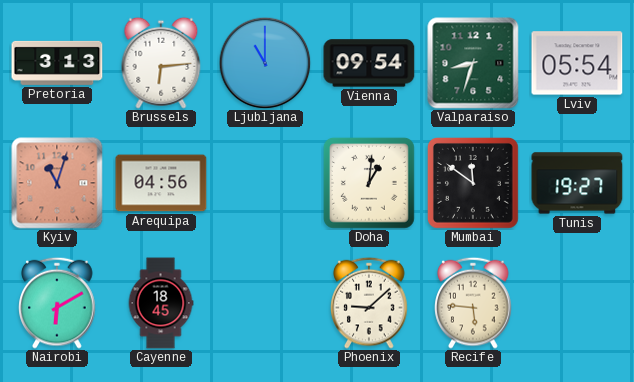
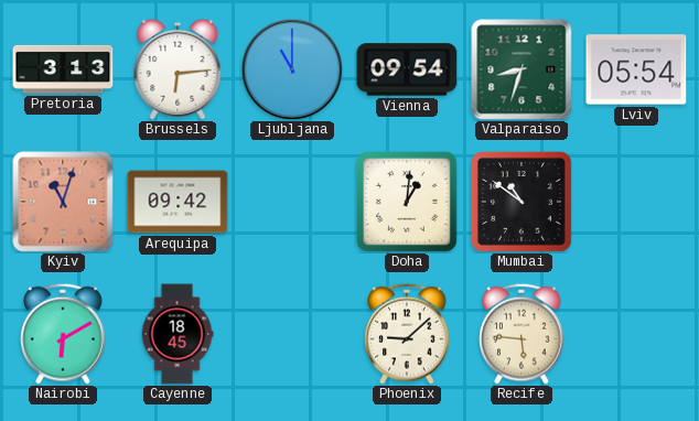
Arequipa: 04:56 -> 09:42
Mumbai: 11:51 -> 10:51
Tunis: 19:27 -> none
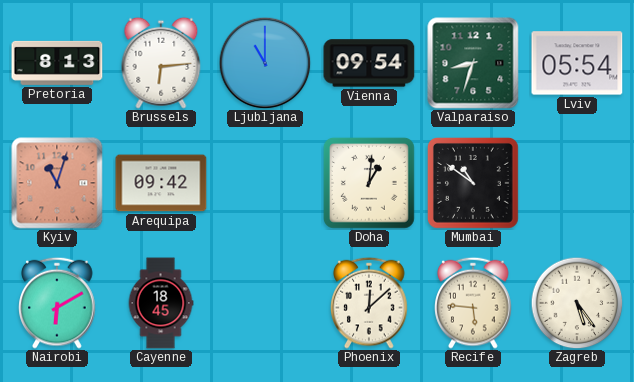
Pretoria: 3:13 -> 8:13
Phoenix: 9:08 -> 12:08
Zagreb: none -> 5:24
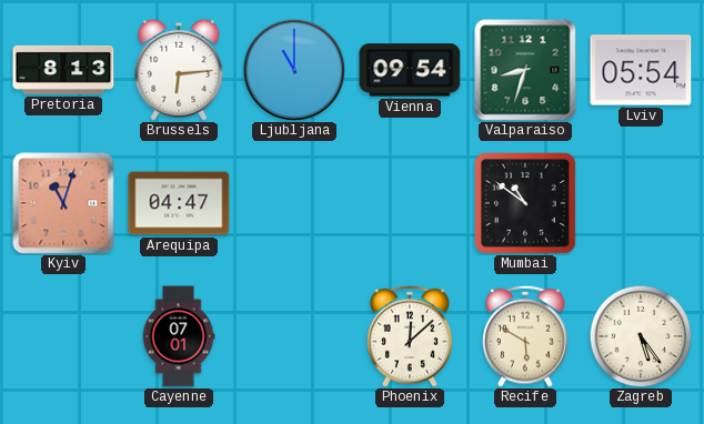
Arequipa: 09:42 -> 04:47
Doha: 1:01 -> none
Nairobi: 6:10 -> none
Cayenne: 18:45 -> 07:01
Recife: 5:46 -> 5:50
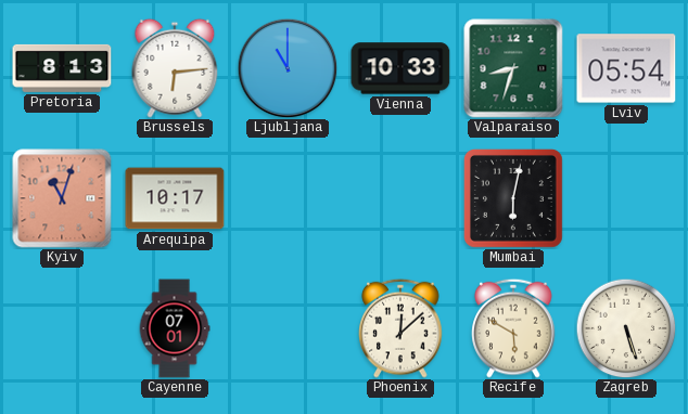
Vienna: 09:54 -> 10:33
Arequipa: 04:47 -> 10:17
Mumbai: 10:51 -> 6:02
Zagreb: 5:24 -> 5:27
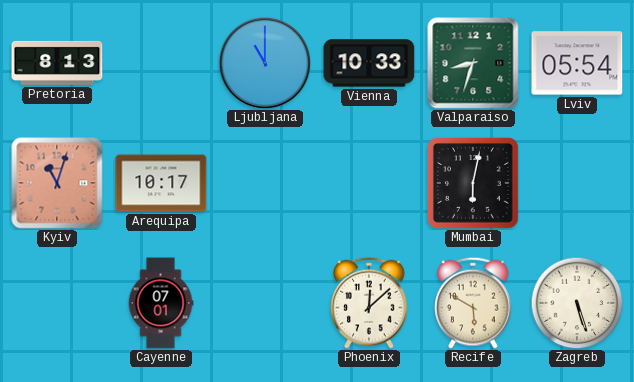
Brussels: 6:14 -> none
